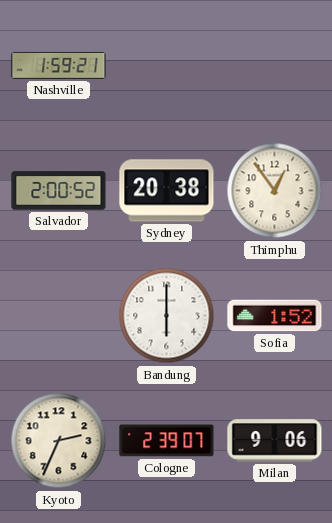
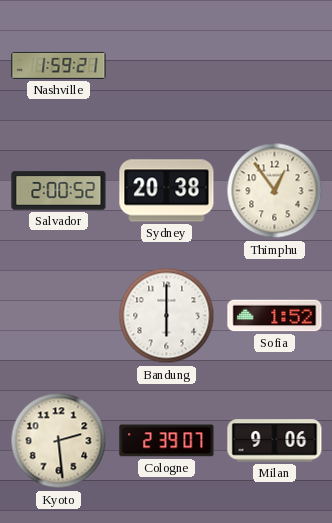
Kyoto: 2:34 -> 2:29
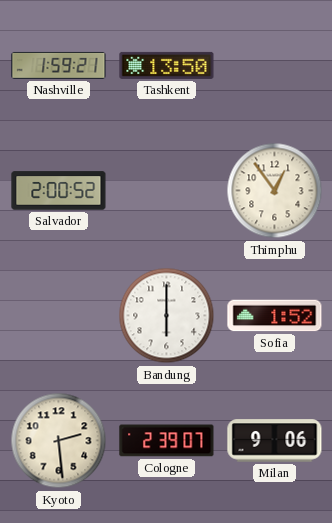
Tashkent: none -> 13:50
Sydney: 20:38 -> none
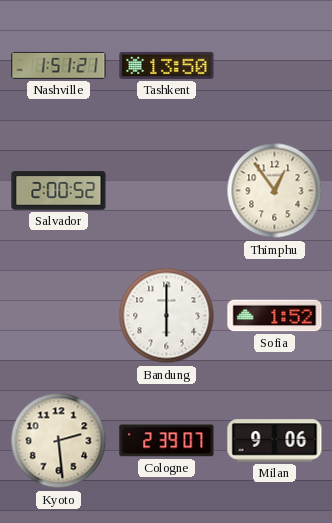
Nashville: 1:59 -> 1:51
